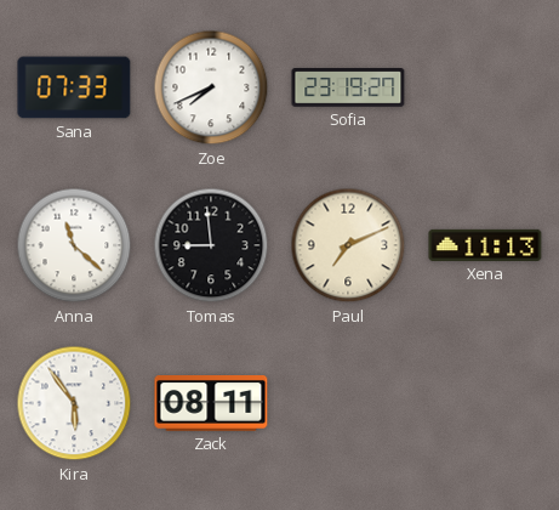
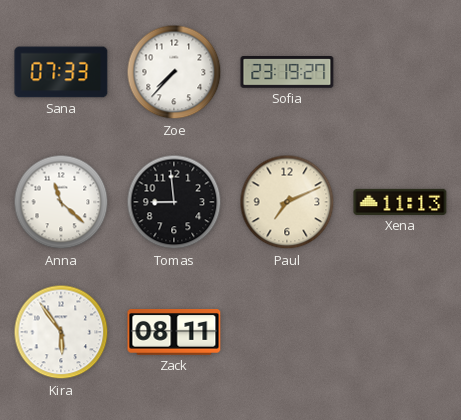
Zoe: 7:41 -> 7:37
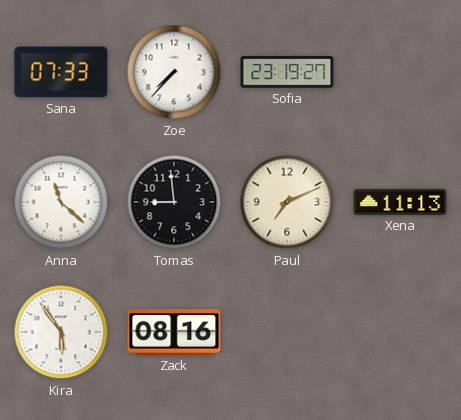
Zack: 08:11 -> 08:16
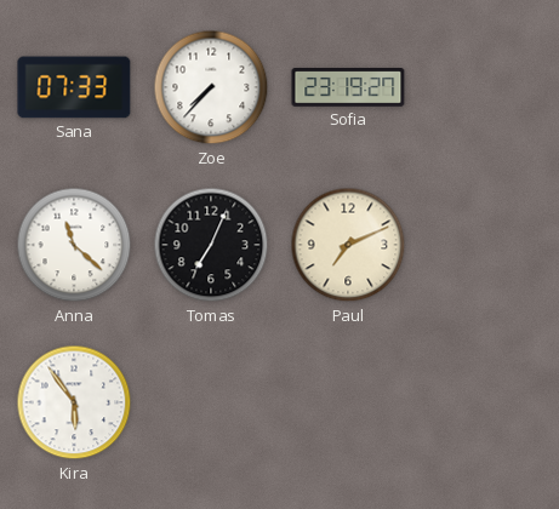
Tomas: 8:59 -> 7:04
Xena: 11:13 -> none
Zack: 08:16 -> none
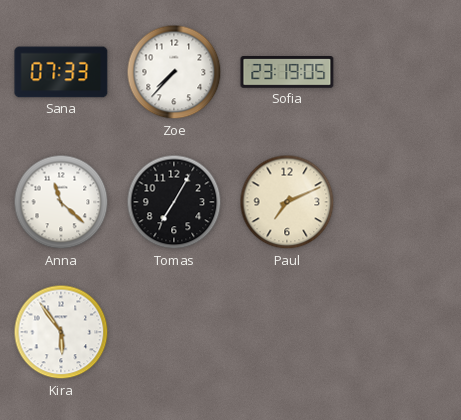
Sofia: 23:19:27 -> 23:19:05
Tomas: 7:04 -> 7:05
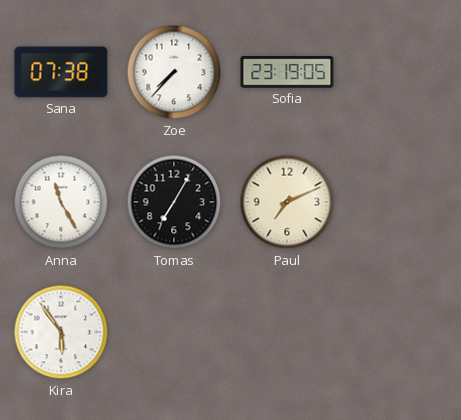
Sana: 07:33 -> 07:38
Anna: 11:22 -> 11:25
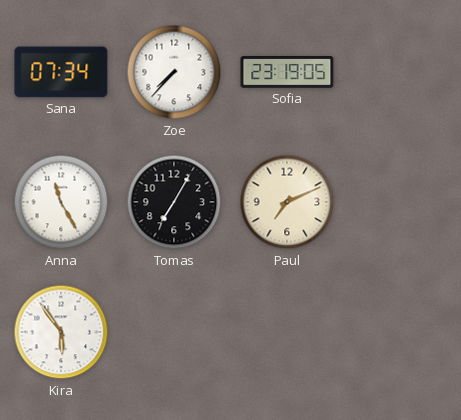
Sana: 07:38 -> 07:34
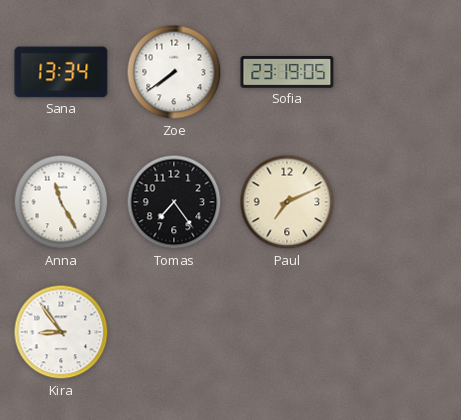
Sana: 07:34 -> 13:34
Zoe: 7:37 -> 7:39
Tomas: 7:05 -> 7:24
Kira: 5:54 -> 8:54
